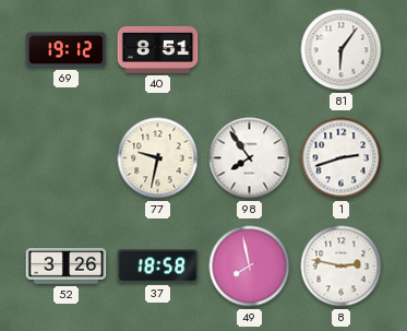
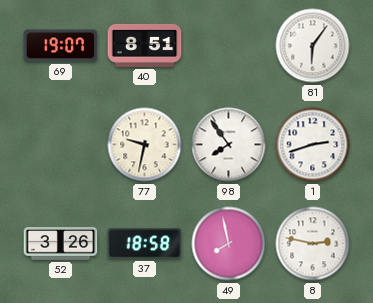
69: 19:12 -> 19:07
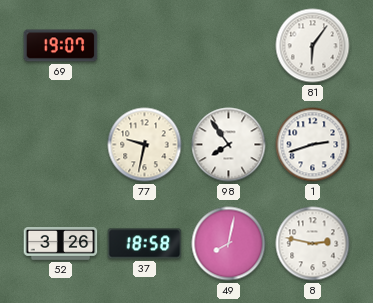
40: 8:51 -> none
49: 7:58 -> 8:02
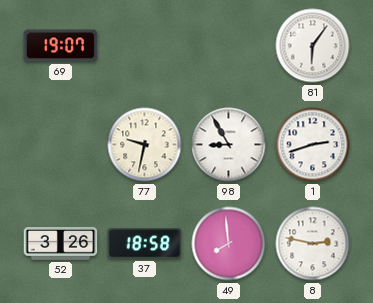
98: 7:54 -> 8:55
49: 8:02 -> 7:59
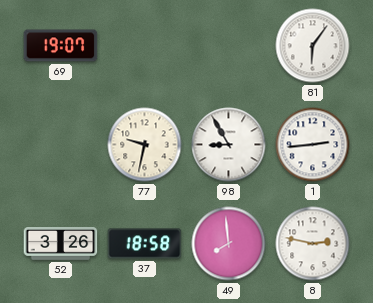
1: 2:42 -> 2:44
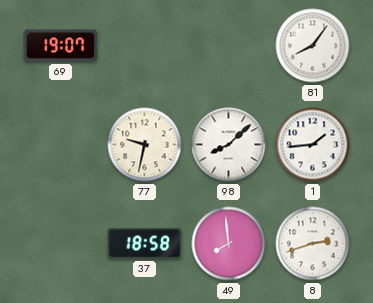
81: 6:06 -> 8:06
98: 8:55 -> 8:08
1: 2:44 -> 1:44
52: 3:26 -> none
8: 2:47 -> 2:42
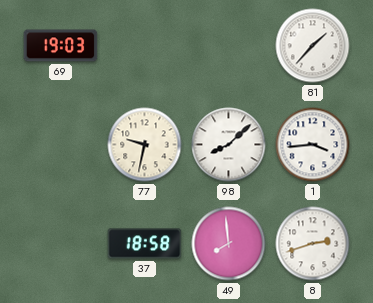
69: 19:07 -> 19:03
81: 8:06 -> 1:37
1: 1:44 -> 3:44
